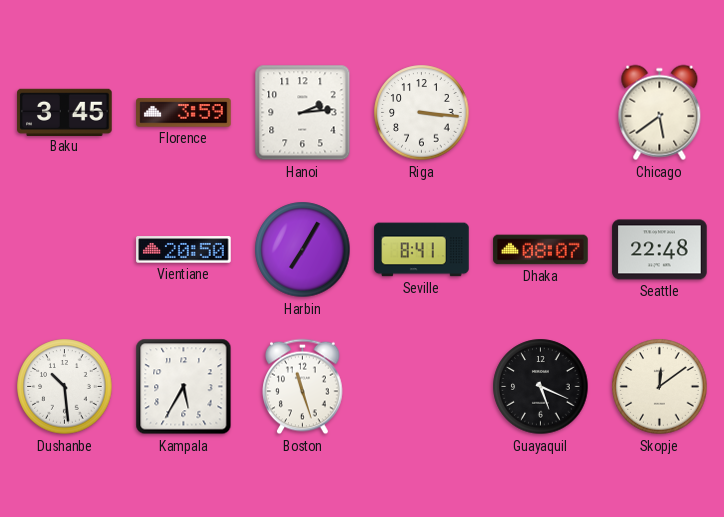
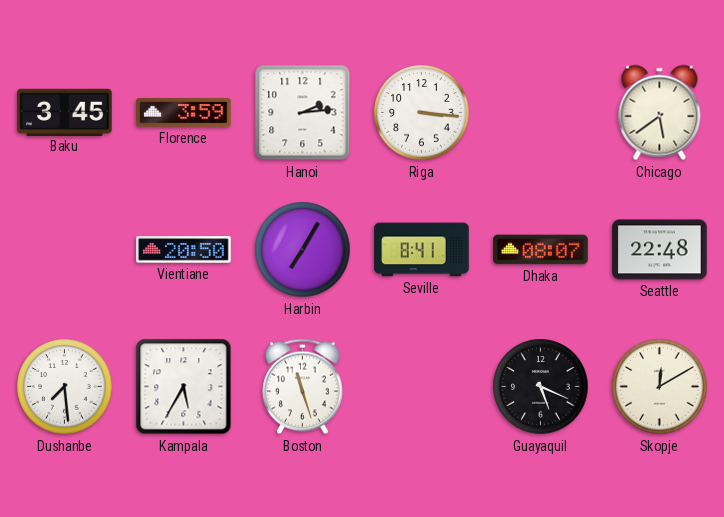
Dushanbe: 10:29 -> 7:29
Skopje: 12:09 -> 12:10
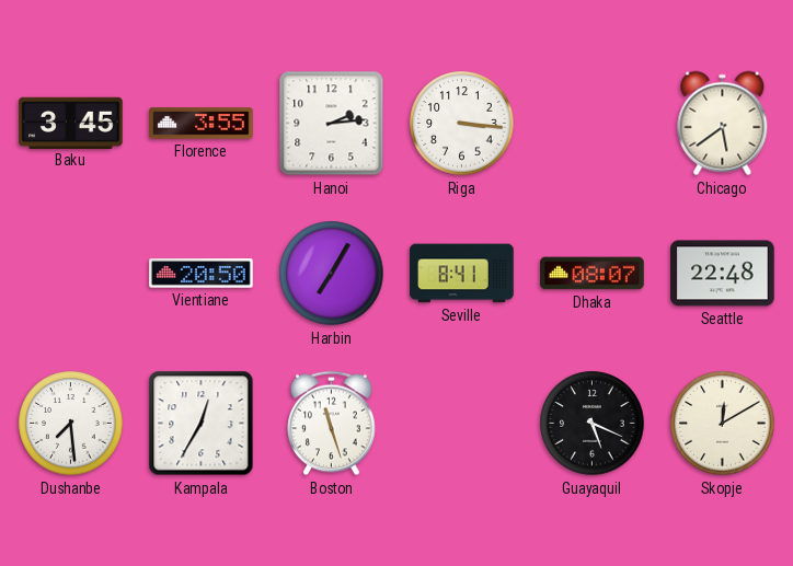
Florence: 3:59 -> 3:55
Kampala: 5:35 -> 12:35
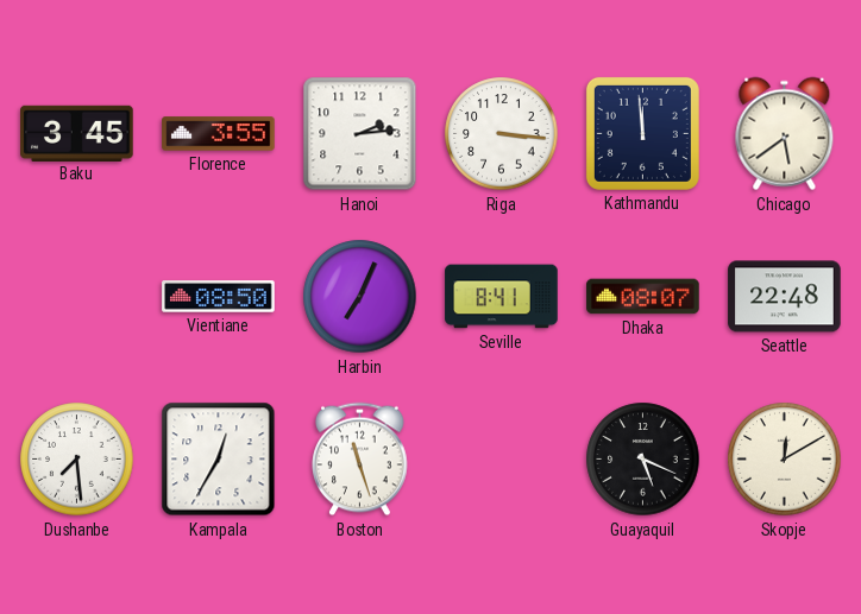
Kathmandu: none -> 11:59
Vientiane: 20:50 -> 08:50
Harbin: 7:05 -> 7:04
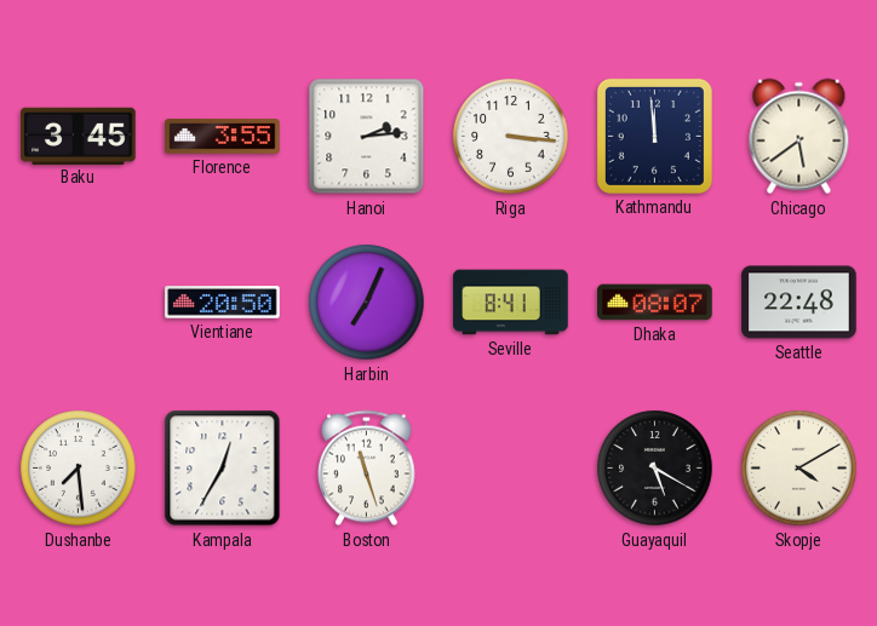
Vientiane: 08:50 -> 20:50
Guayaquil: 5:19 -> 5:20
Skopje: 12:10 -> 4:10
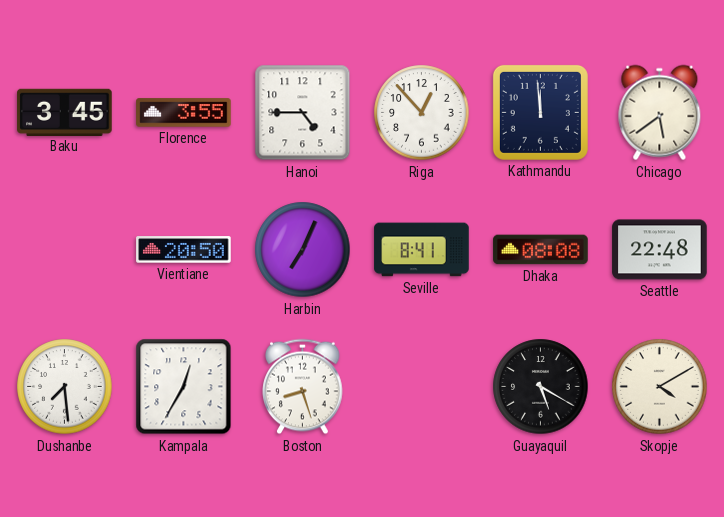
Hanoi: 2:14 -> 4:45
Riga: 3:16 -> 12:53
Dhaka: 08:07 -> 08:08
Boston: 11:27 -> 8:27
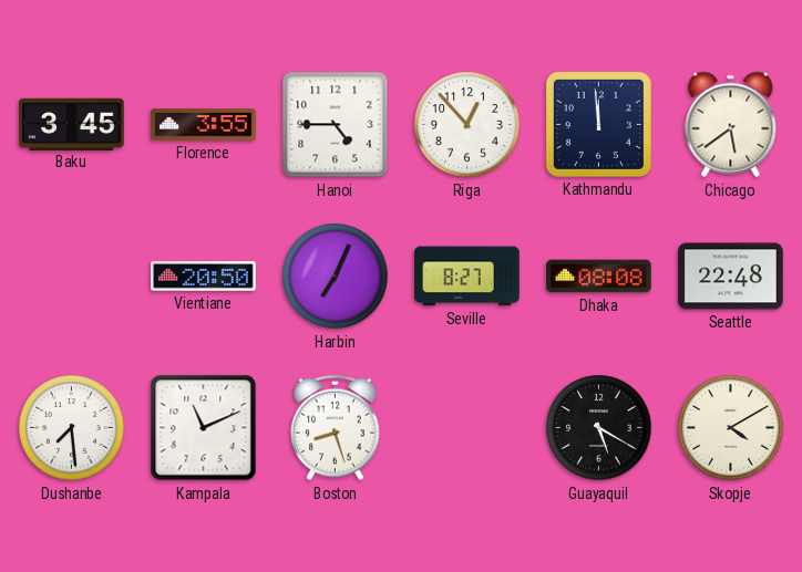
Seville: 8:41 -> 8:27
Kampala: 12:35 -> 11:11
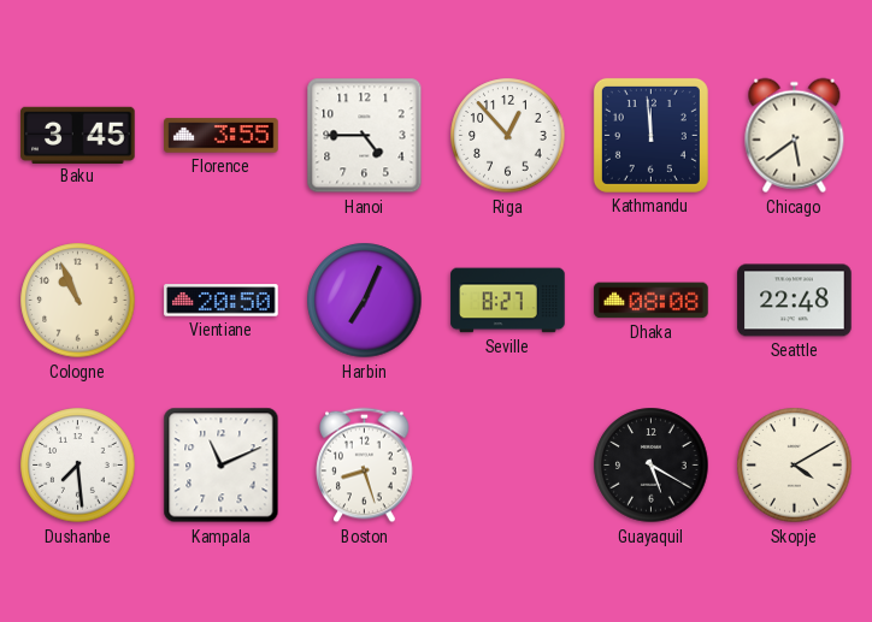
Cologne: none -> 10:56
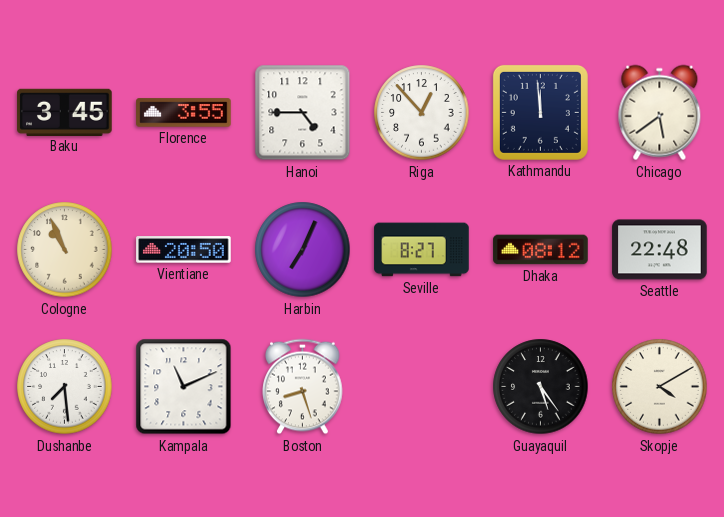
Dhaka: 08:08 -> 08:12
Guayaquil: 5:20 -> 5:24
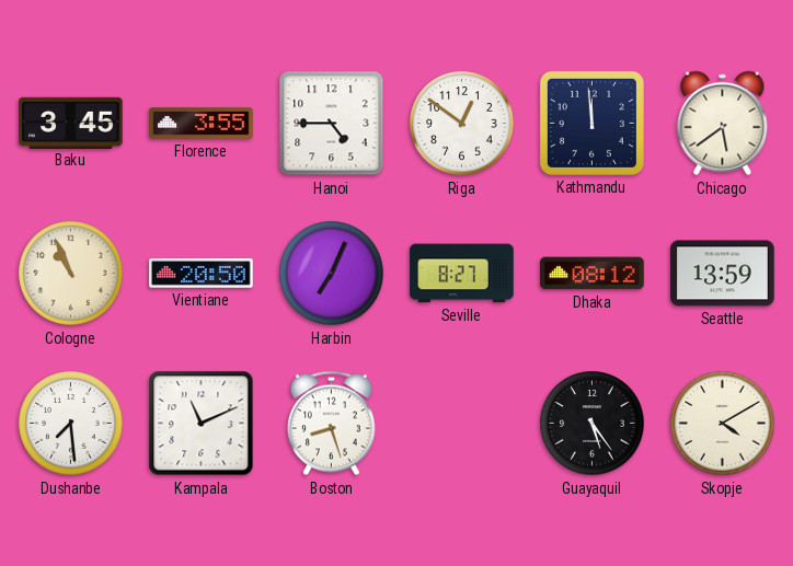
Riga: 12:53 -> 12:51
Seattle: 22:48 -> 13:59
